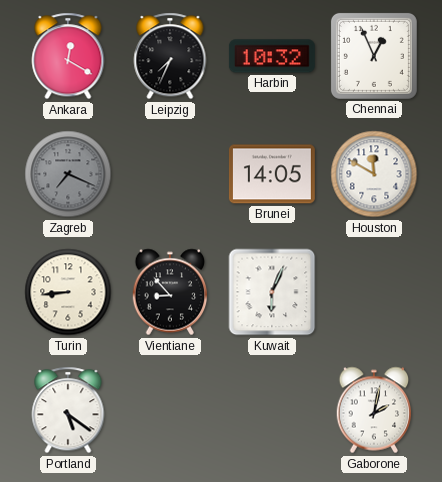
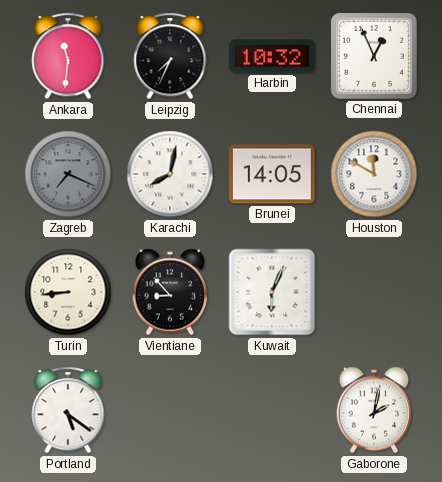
Ankara: 12:20 -> 11:31
Karachi: none -> 8:02
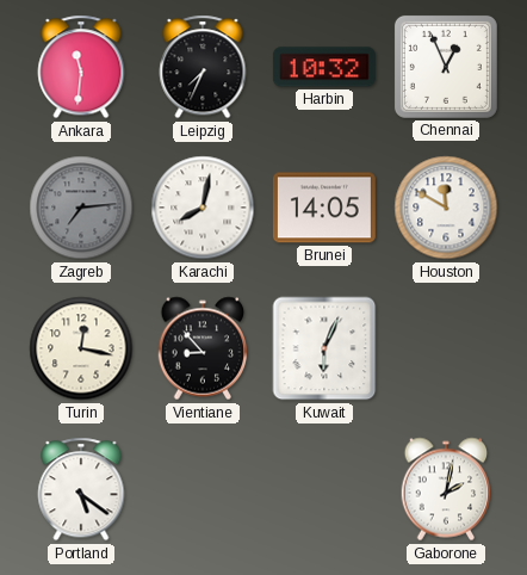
Zagreb: 7:19 -> 7:14
Turin: 8:44 -> 12:17
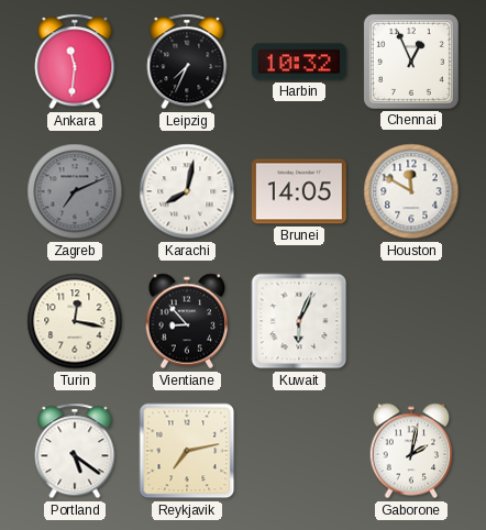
Zagreb: 7:14 -> 7:11
Reykjavik: none -> 7:13
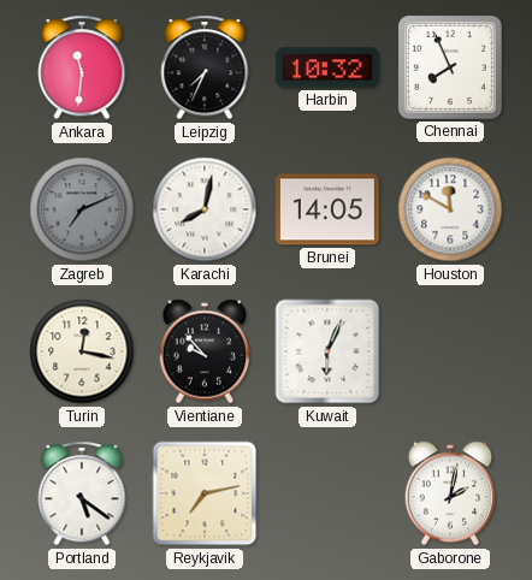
Chennai: 12:56 -> 7:56
Vientiane: 8:53 -> 9:53
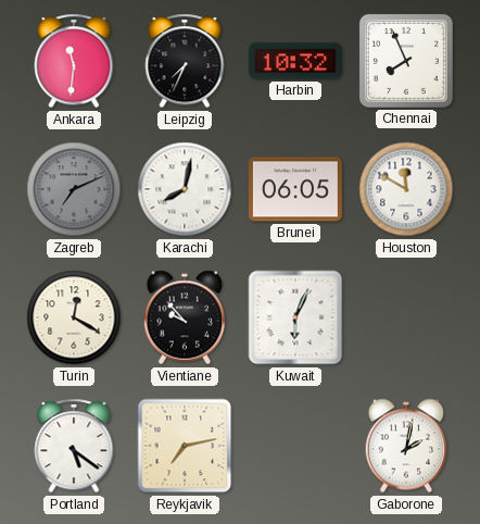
Brunei: 14:05 -> 06:05
Turin: 12:17 -> 12:20
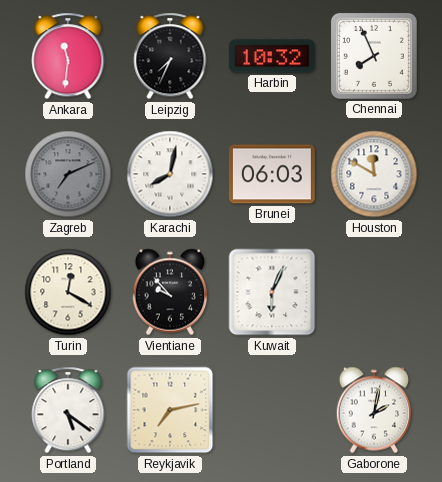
Brunei: 06:05 -> 06:03
